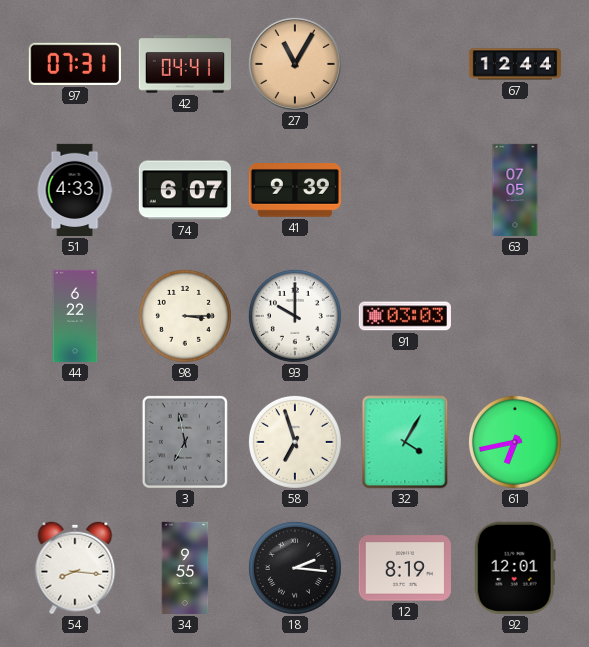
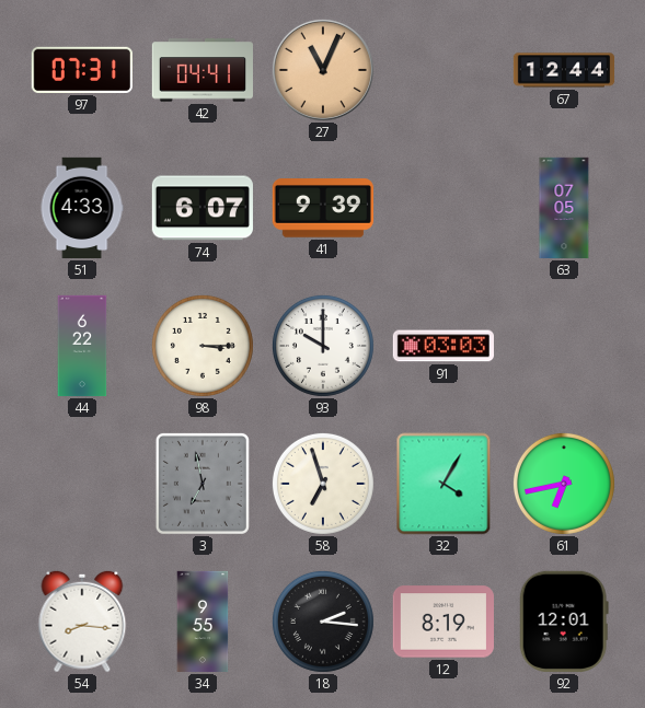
27: 11:05 -> 11:04
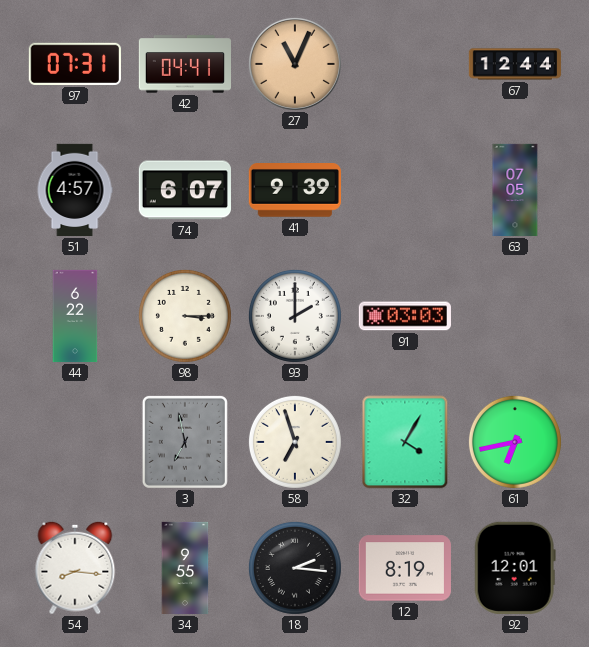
51: 4:33 -> 4:57
93: 10:00 -> 2:00
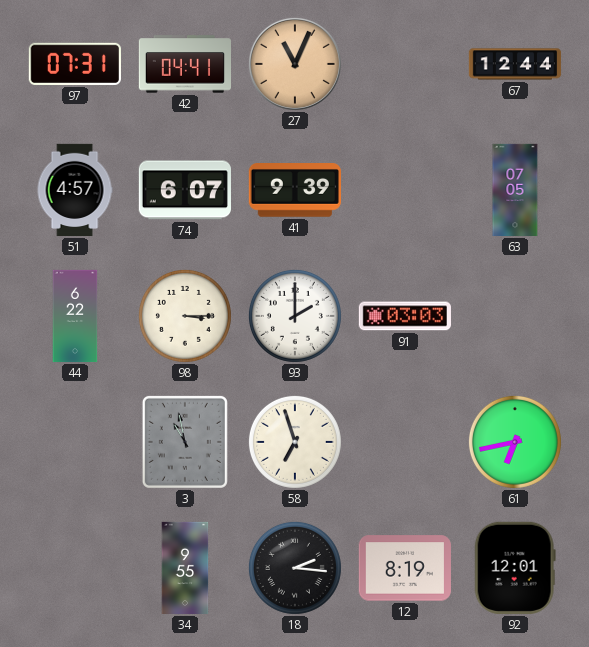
3: 6:58 -> 10:58
32: 4:05 -> none
54: 8:16 -> none
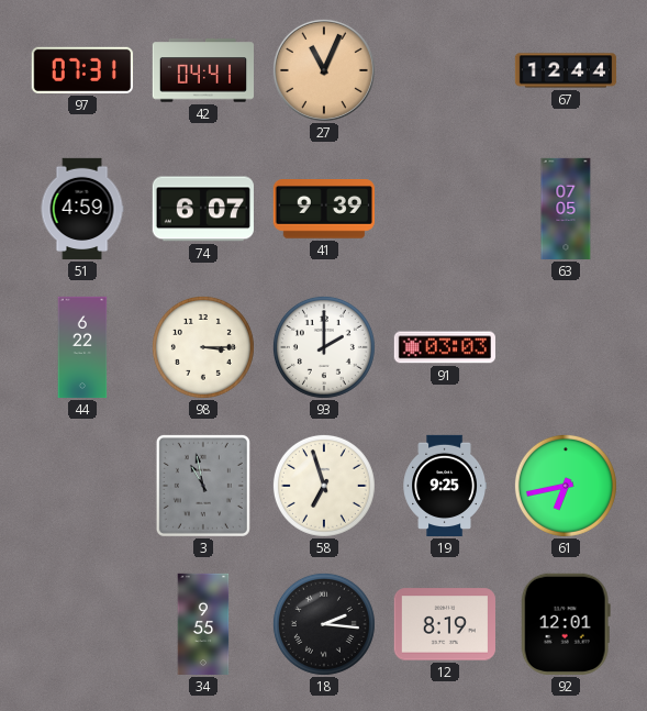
51: 4:57 -> 4:59
19: none -> 9:25
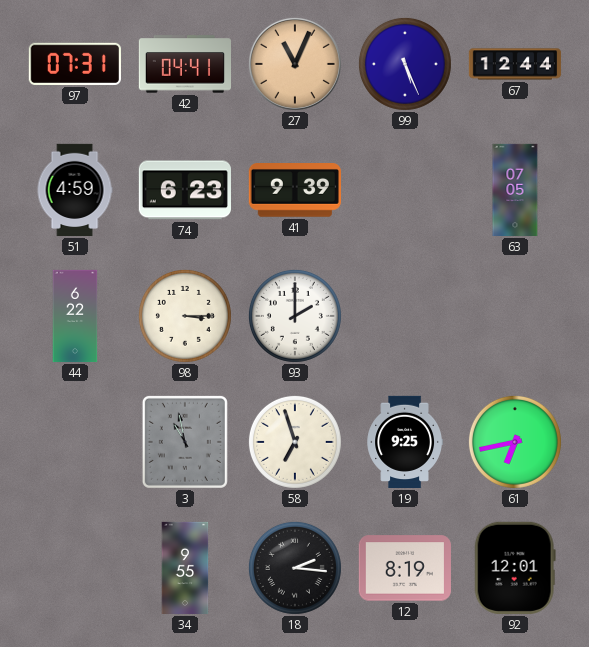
99: none -> 5:26
74: 6:07 -> 6:23
91: 03:03 -> none
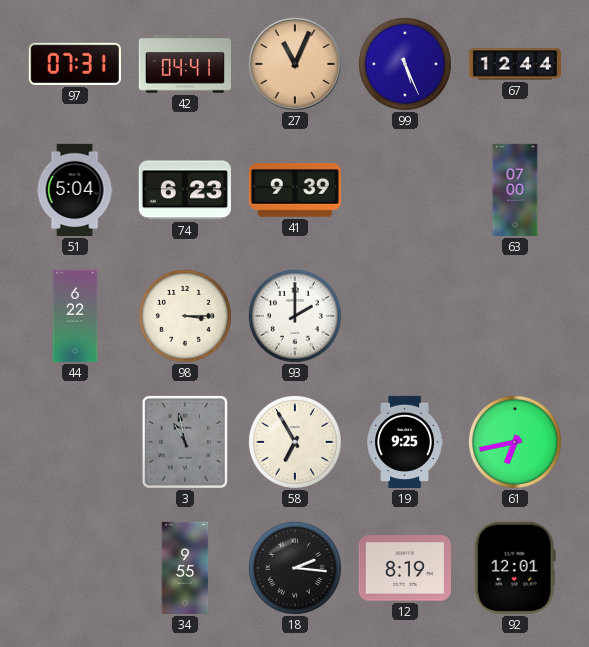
51: 4:59 -> 5:04
63: 07:05 -> 07:00
58: 6:57 -> 6:55
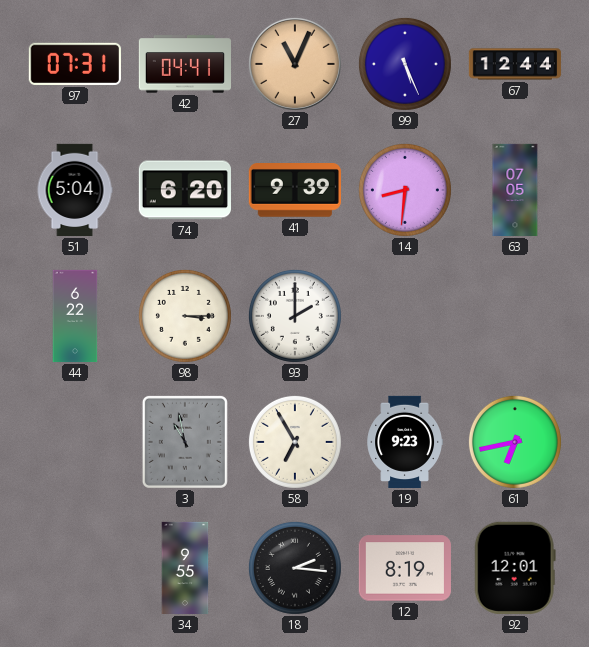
74: 6:23 -> 6:20
14: none -> 8:31
63: 07:00 -> 07:05
19: 9:25 -> 9:23
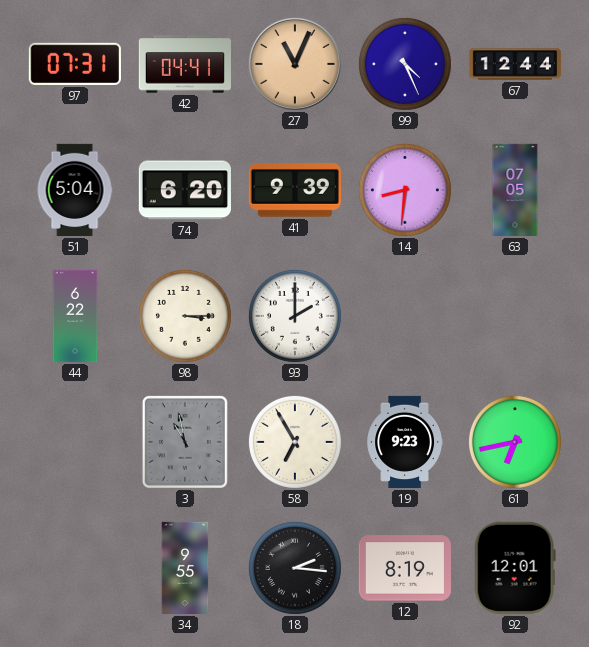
99: 5:26 -> 4:26
